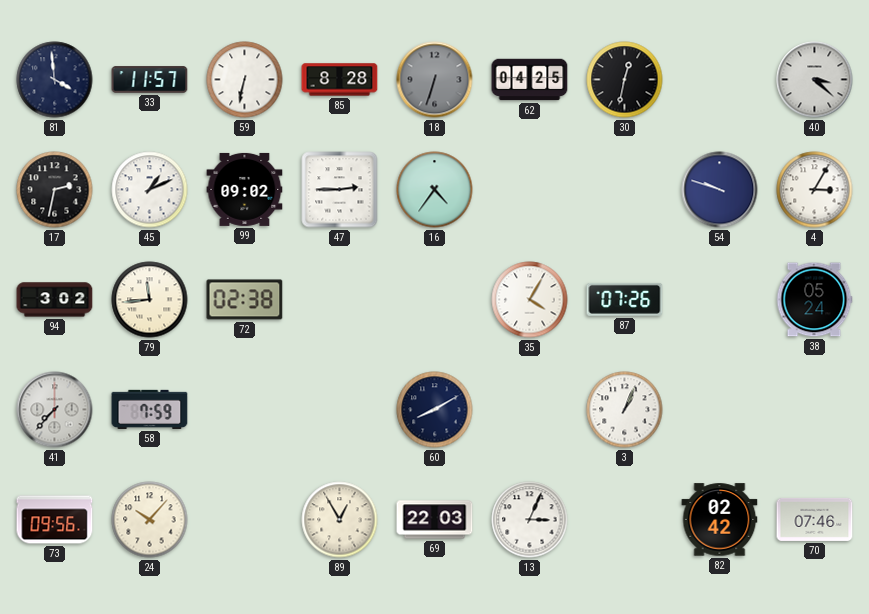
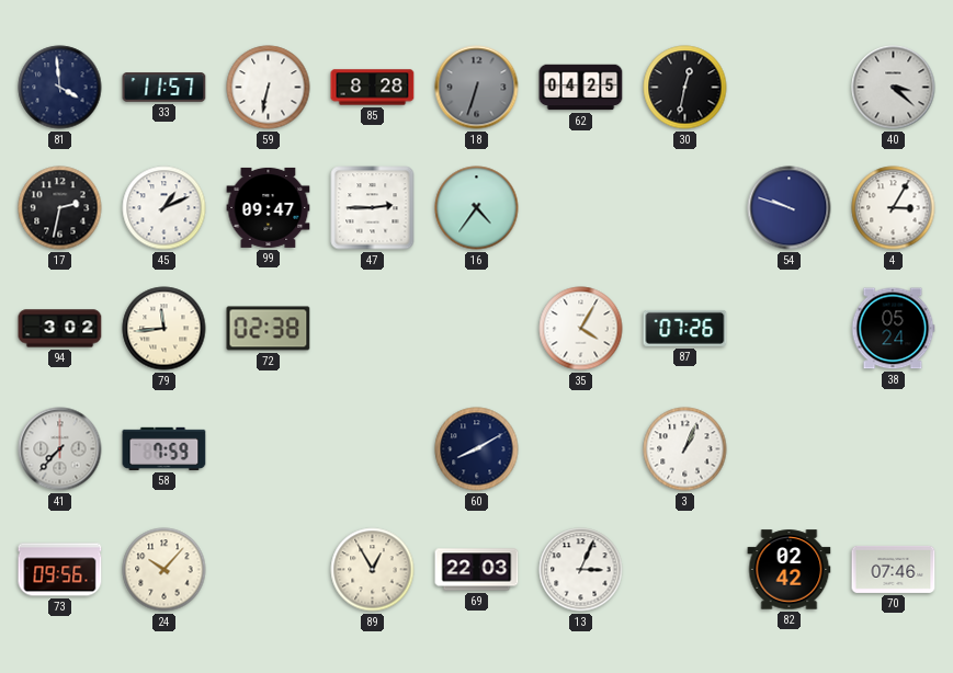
99: 09:02 -> 09:47
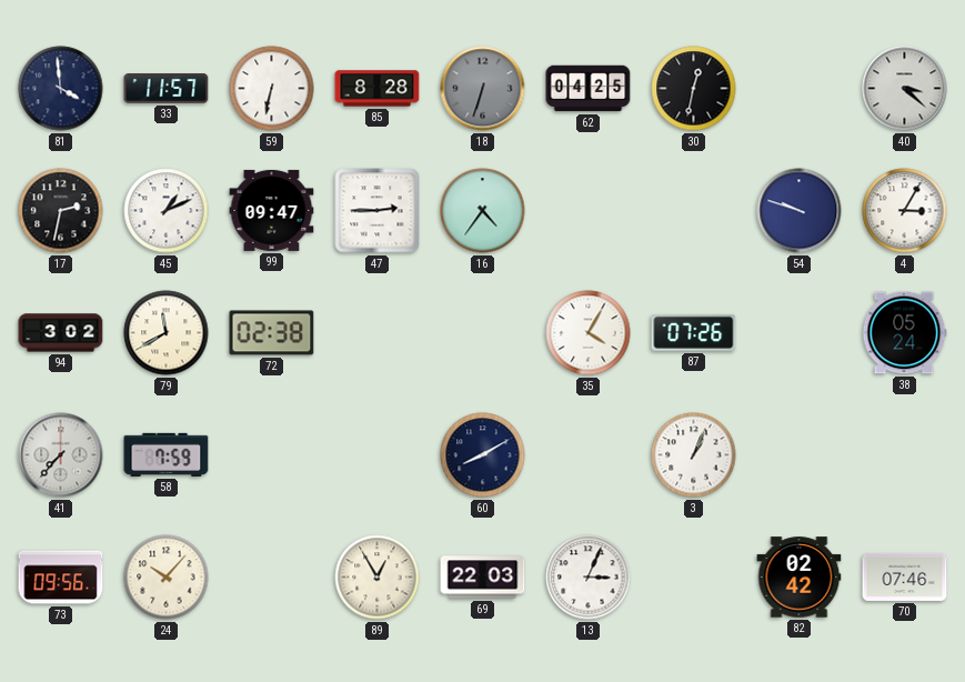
79: 11:44 -> 11:40
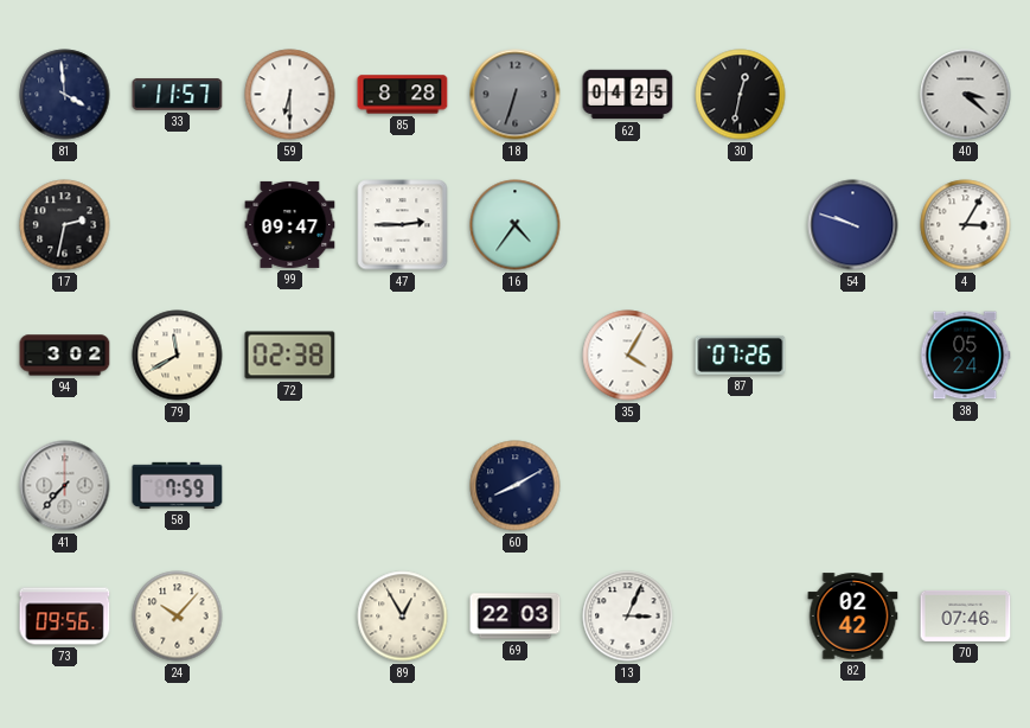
59: 6:32 -> 6:30
45: 1:11 -> none
3: 1:04 -> none
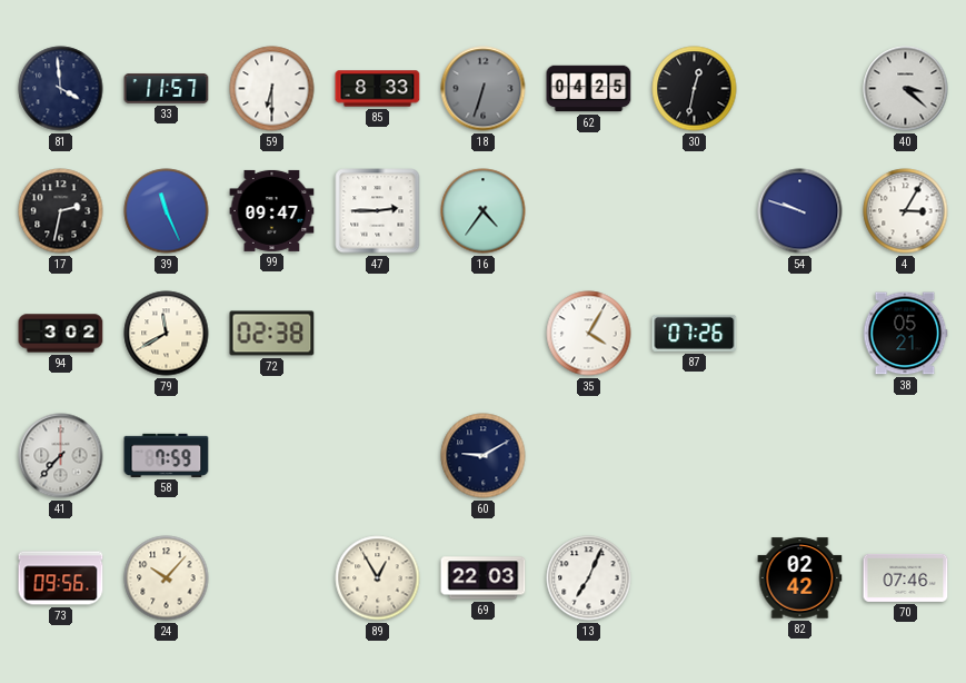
85: 8:28 -> 8:33
39: none -> 11:26
38: 05:24 -> 05:21
60: 8:10 -> 9:10
13: 3:04 -> 7:04
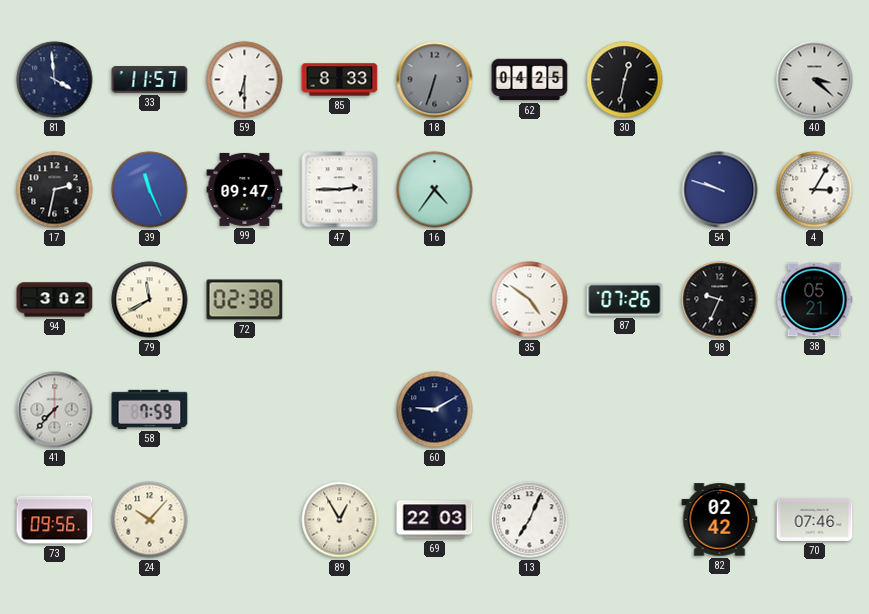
35: 4:05 -> 4:51
98: none -> 9:34
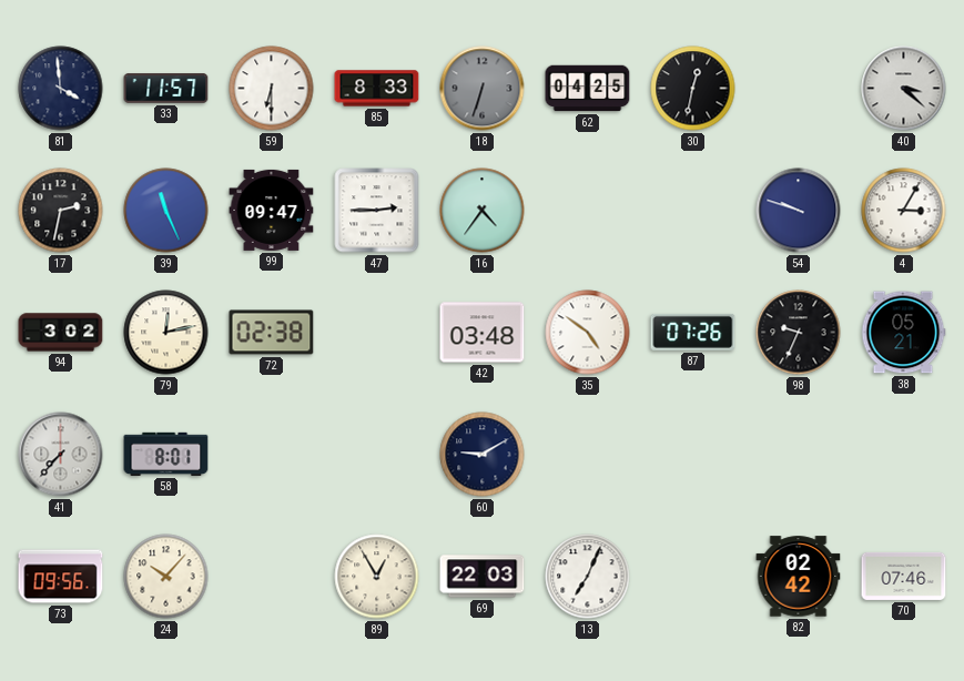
79: 11:40 -> 12:13
42: none -> 03:48
58: 7:59 -> 8:01
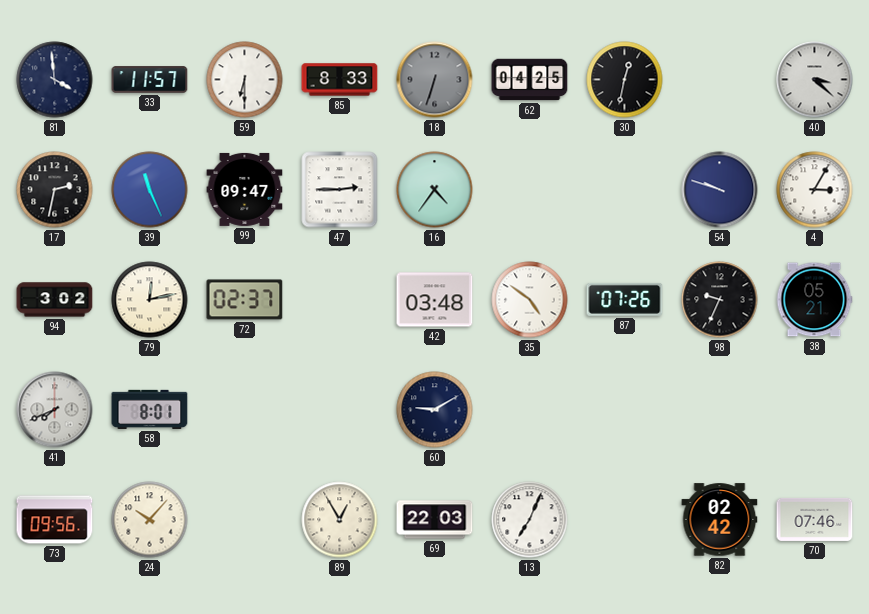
72: 02:38 -> 02:37
41: 7:37 -> 7:41
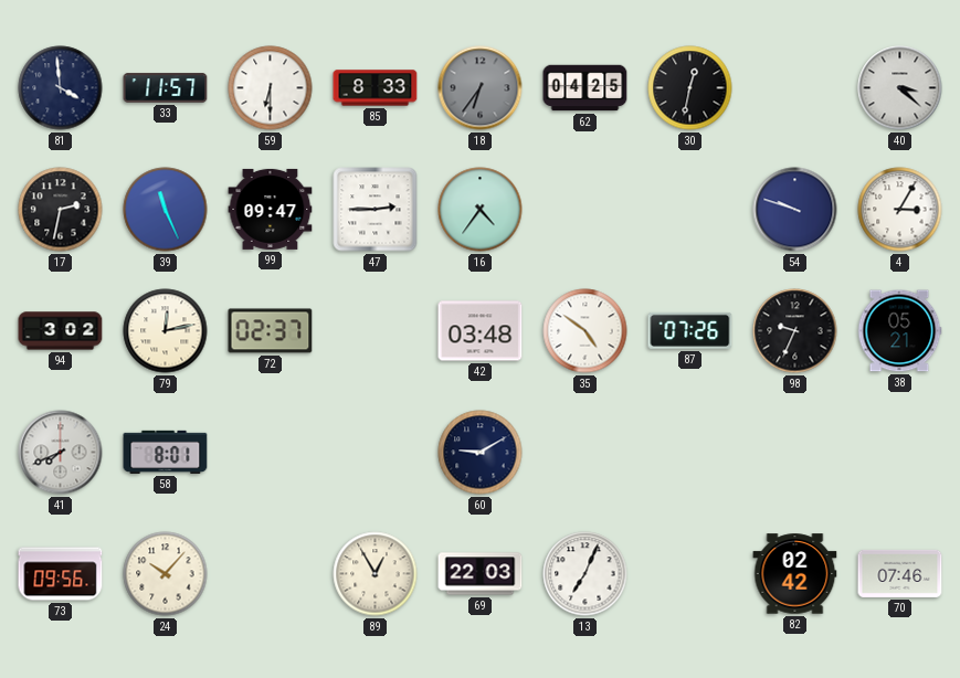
18: 6:33 -> 6:36
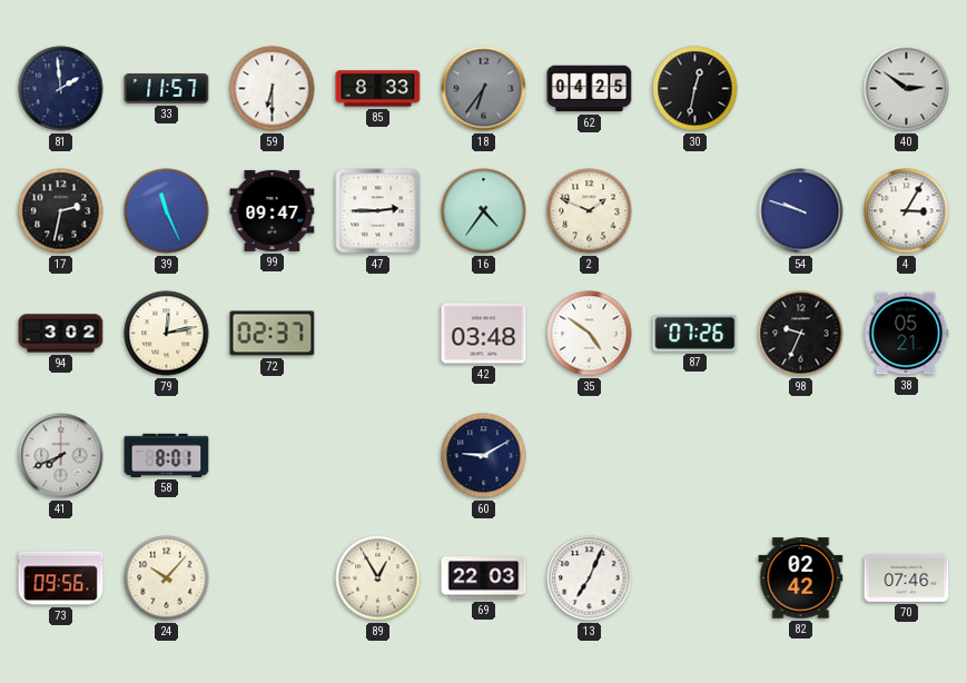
81: 3:59 -> 1:59
40: 3:22 -> 2:51
2: none -> 1:49
